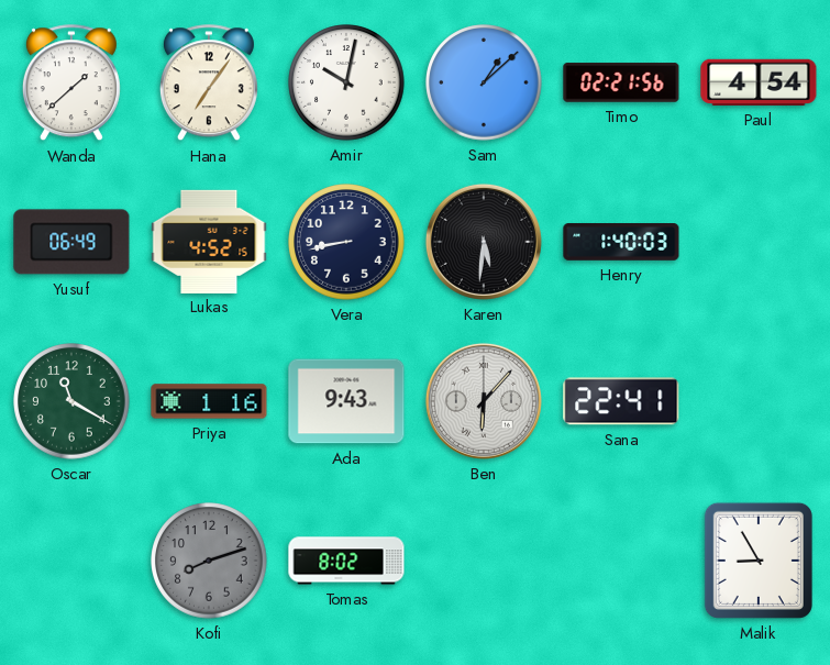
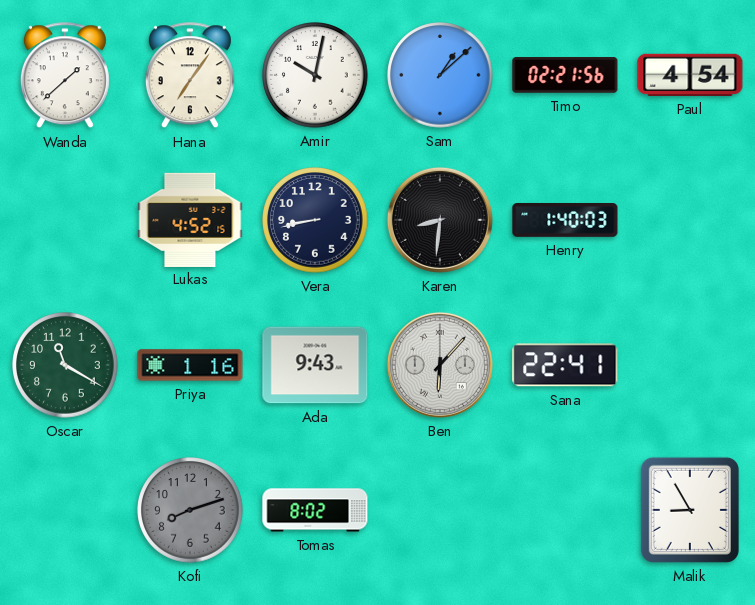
Yusuf: 06:49 -> none
Karen: 5:31 -> 8:31
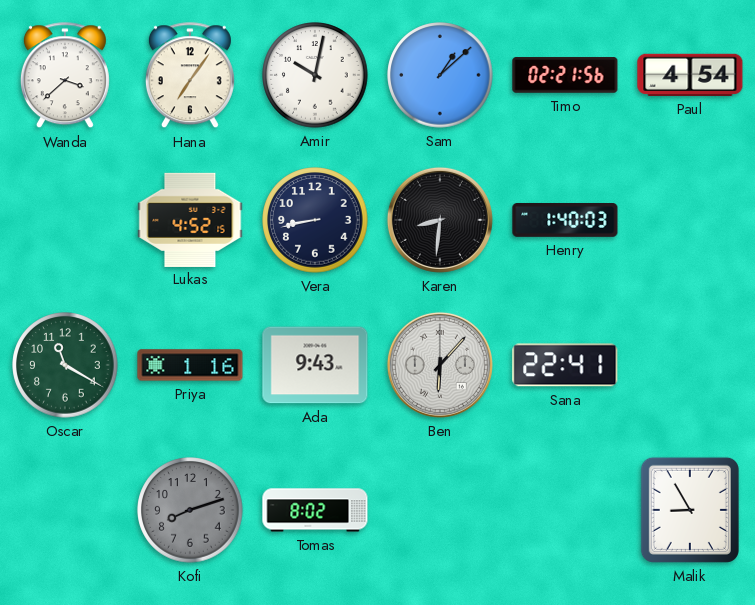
Wanda: 1:38 -> 3:38
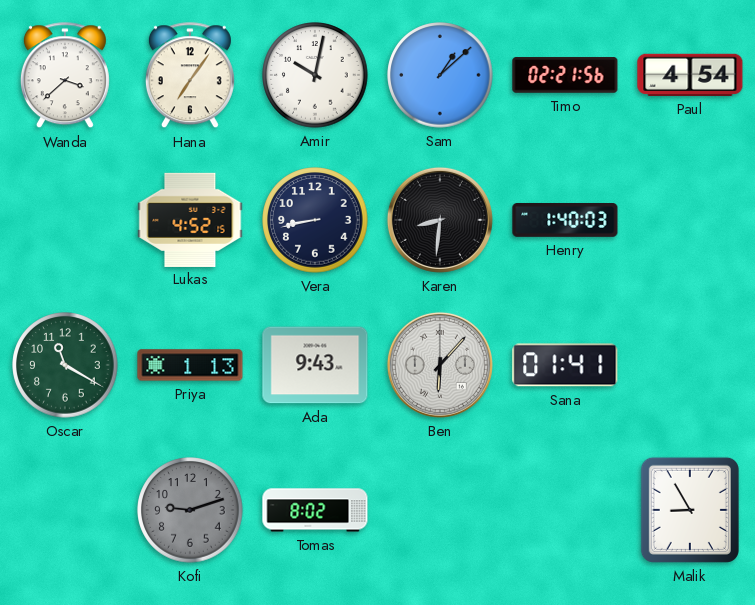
Priya: 1:16 -> 1:13
Sana: 22:41 -> 01:41
Kofi: 8:12 -> 9:12
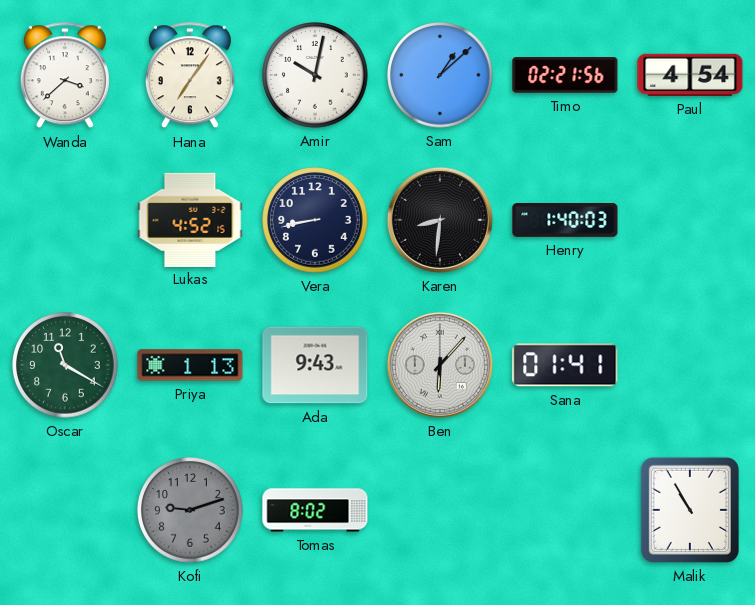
Malik: 8:55 -> 10:55
